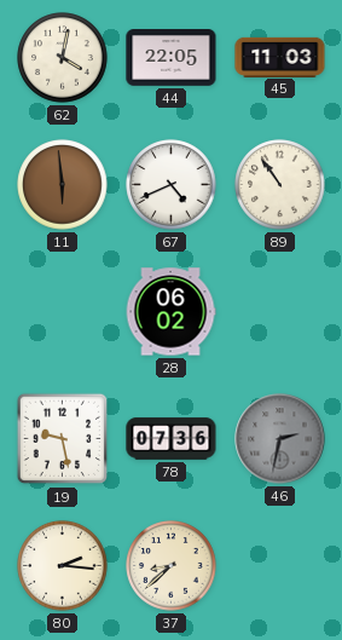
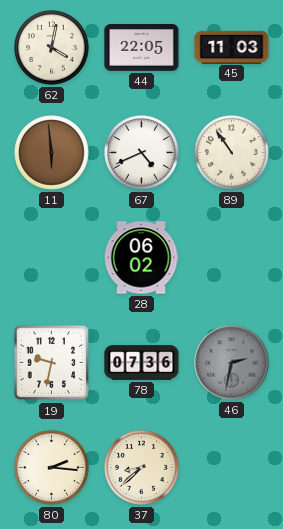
19: 9:28 -> 9:32
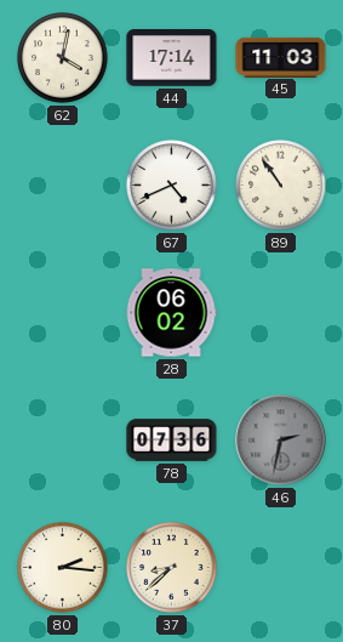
44: 22:05 -> 17:14
11: 5:59 -> none
19: 9:32 -> none
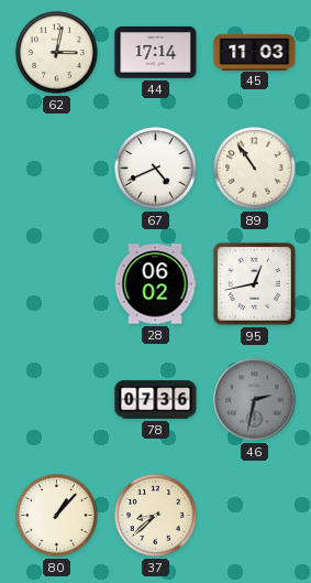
62: 4:02 -> 3:02
95: none -> 12:43
80: 2:16 -> 1:07
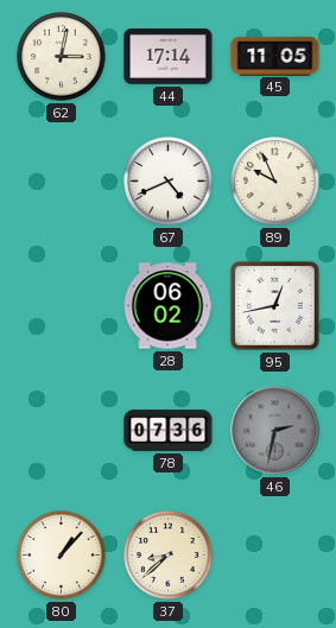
45: 11:03 -> 11:05
89: 10:54 -> 9:56
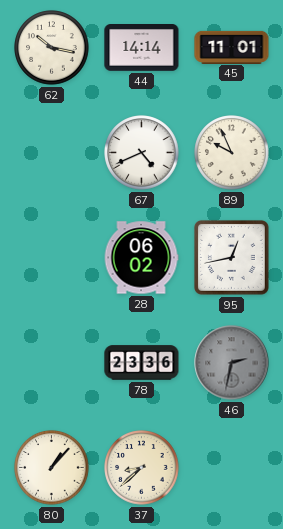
62: 3:02 -> 10:17
44: 17:14 -> 14:14
45: 11:05 -> 11:01
78: 07:36 -> 23:36
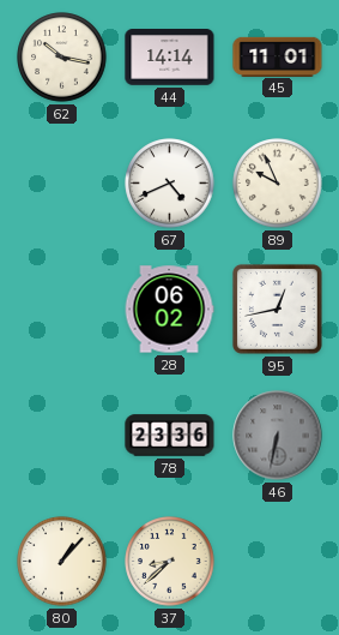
46: 2:32 -> 6:32
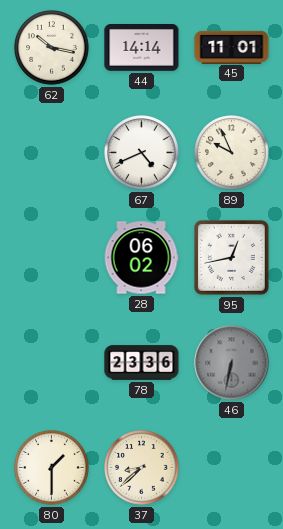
80: 1:07 -> 1:30
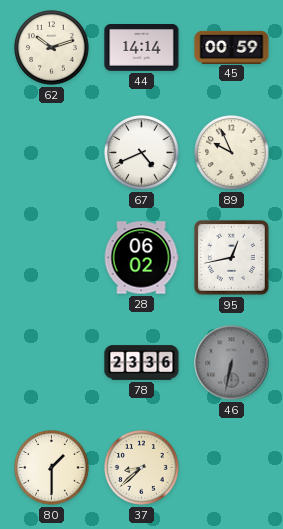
62: 10:17 -> 10:12
45: 11:01 -> 00:59
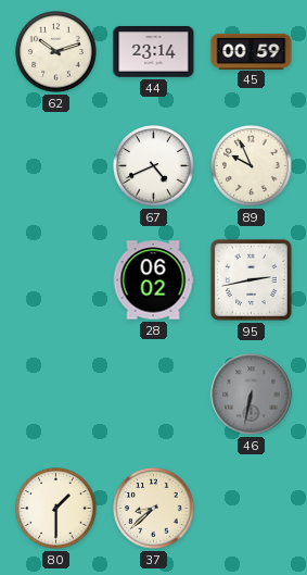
44: 14:14 -> 23:14
95: 12:43 -> 2:43
78: 23:36 -> none
